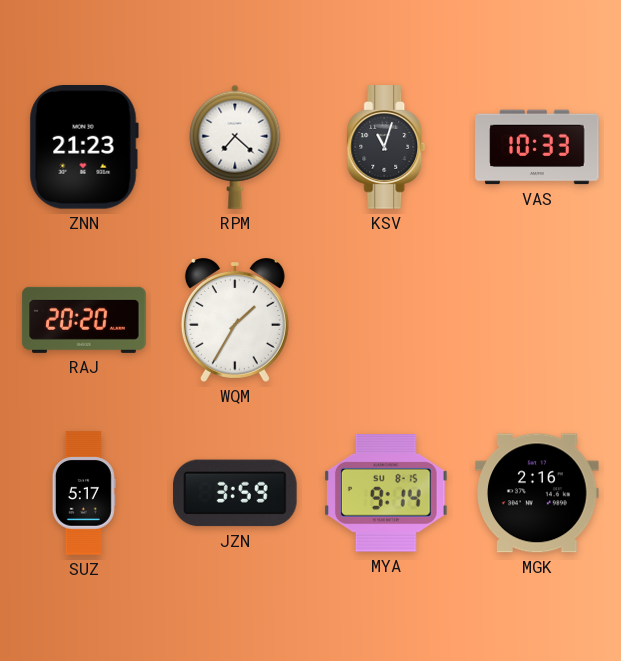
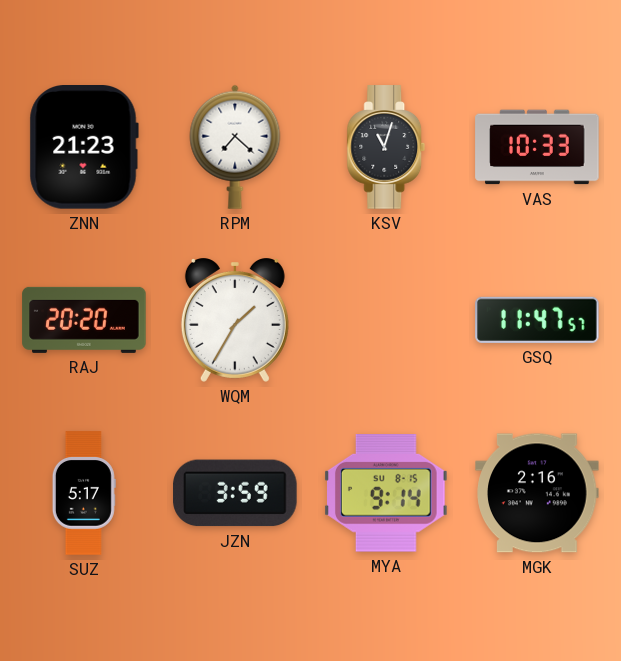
GSQ: none -> 11:47
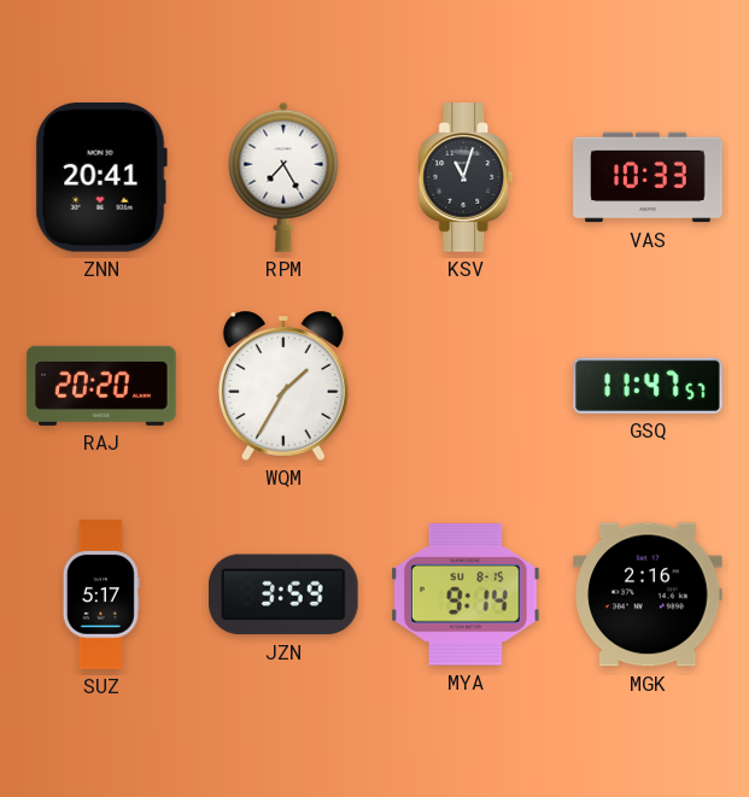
ZNN: 21:23 -> 20:41
RPM: 7:22 -> 7:25
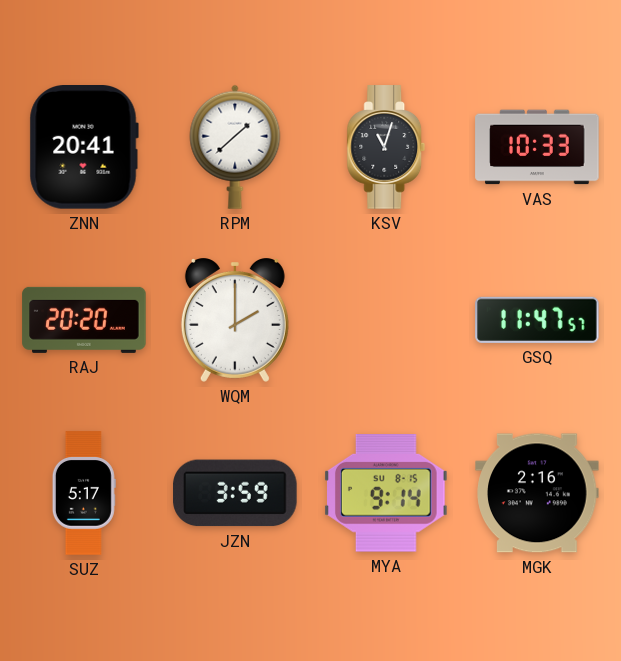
RPM: 7:25 -> 1:38
WQM: 1:35 -> 2:00
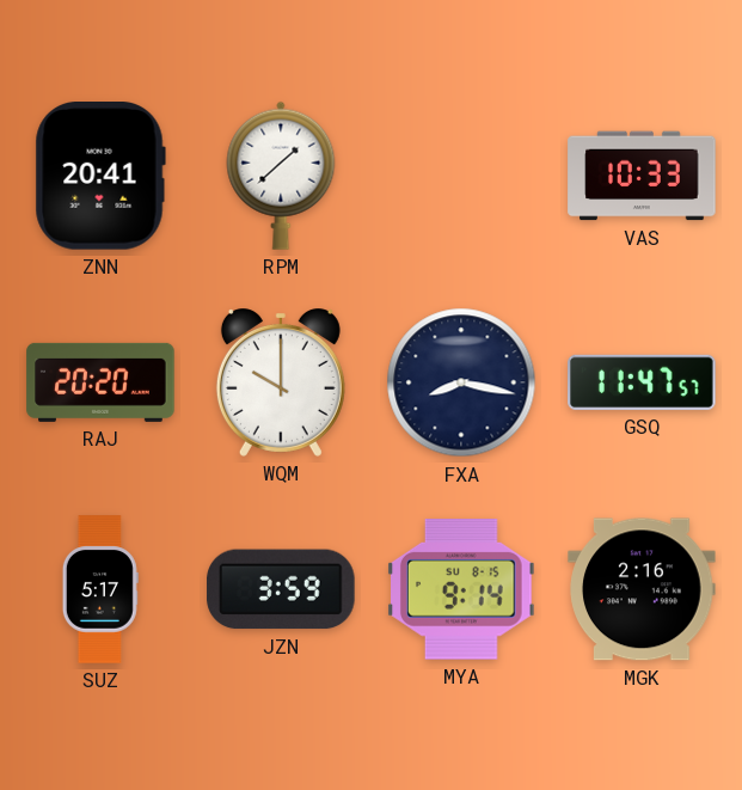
KSV: 11:03 -> none
WQM: 2:00 -> 10:00
FXA: none -> 8:17
